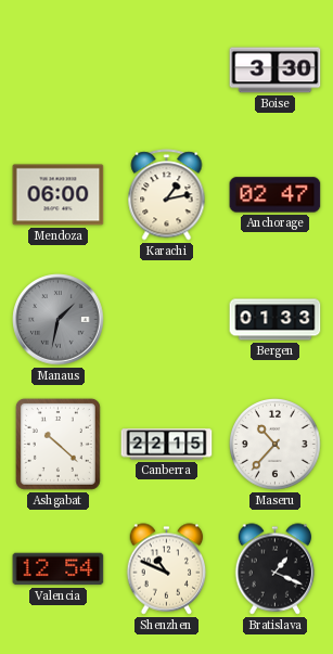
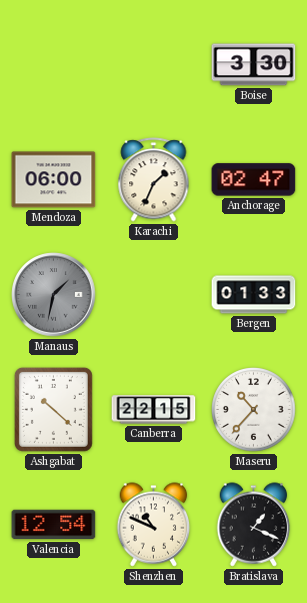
Karachi: 1:13 -> 1:34
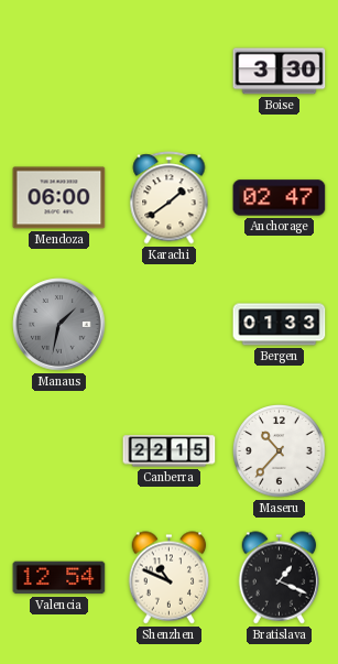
Karachi: 1:34 -> 1:39
Ashgabat: 10:22 -> none
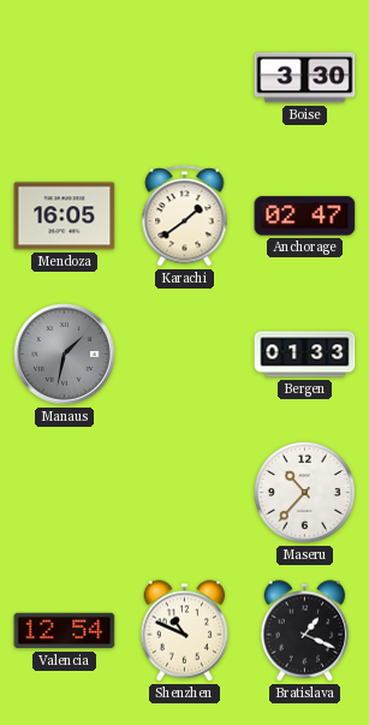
Mendoza: 06:00 -> 16:05
Canberra: 22:15 -> none
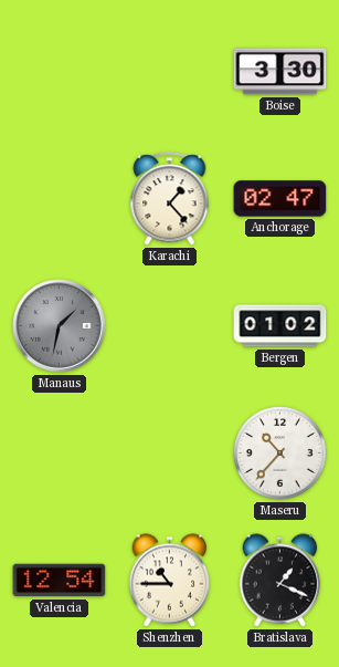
Mendoza: 16:05 -> none
Karachi: 1:39 -> 1:23
Bergen: 01:33 -> 01:02
Shenzhen: 10:49 -> 10:45
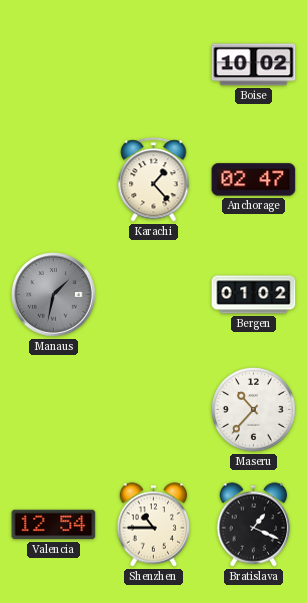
Boise: 3:30 -> 10:02
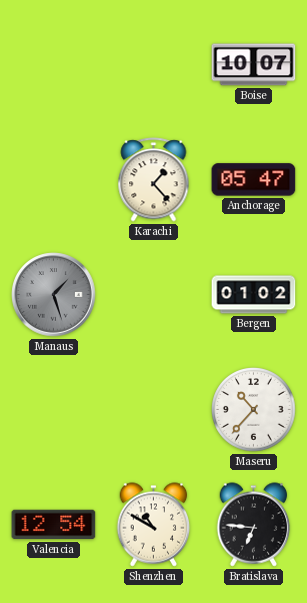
Boise: 10:02 -> 10:07
Anchorage: 02:47 -> 05:47
Manaus: 1:32 -> 1:27
Shenzhen: 10:45 -> 10:50
Bratislava: 1:19 -> 6:46
